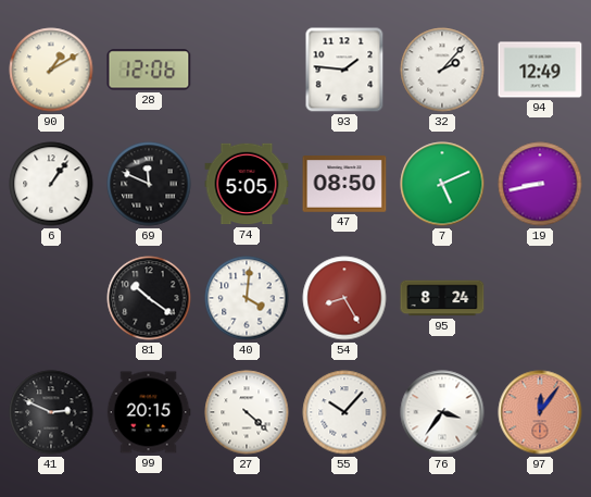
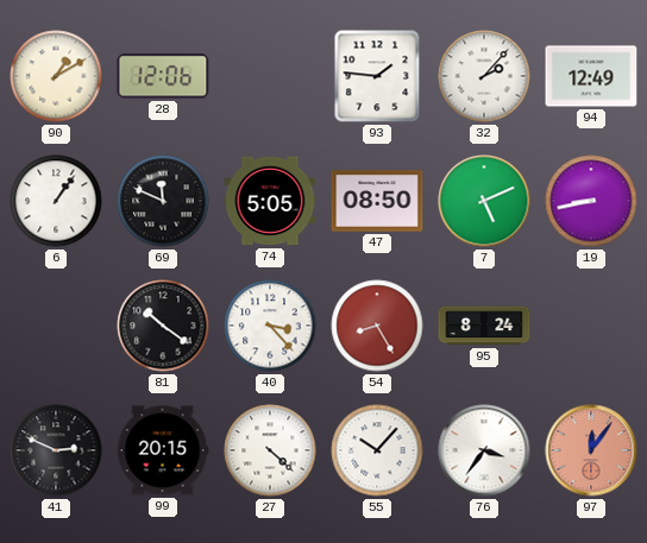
40: 4:01 -> 3:23
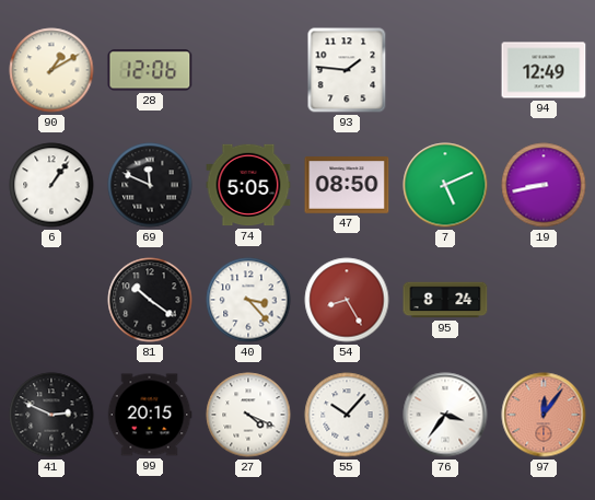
32: 2:07 -> none
27: 4:22 -> 4:19
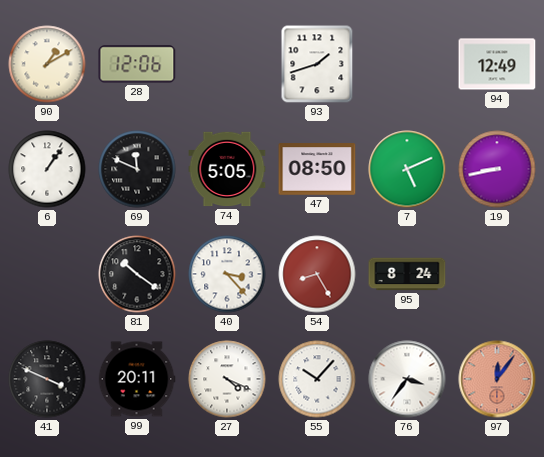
93: 1:46 -> 1:42
41: 2:49 -> 3:49
99: 20:15 -> 20:11
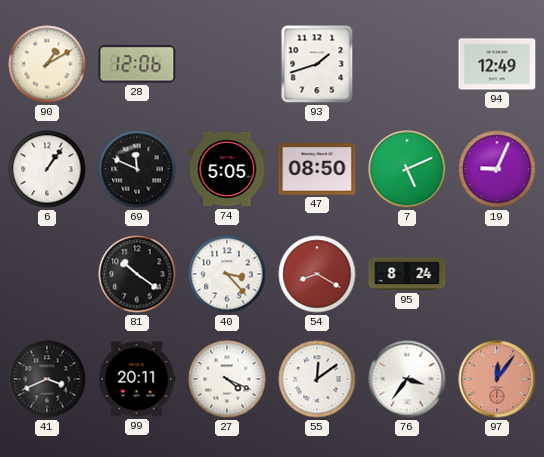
19: 8:43 -> 9:04
54: 8:25 -> 8:20
41: 3:49 -> 3:41
55: 10:07 -> 12:09
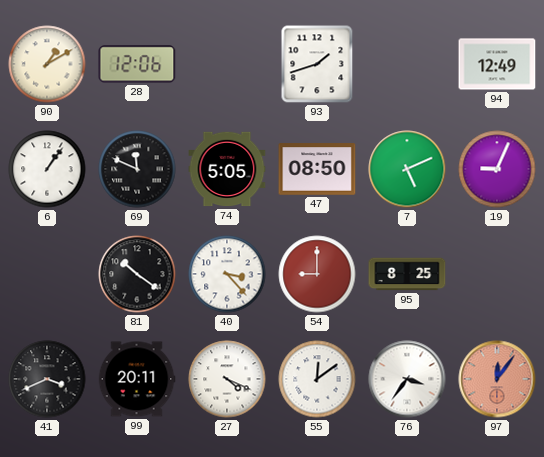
54: 8:20 -> 9:00
95: 8:24 -> 8:25
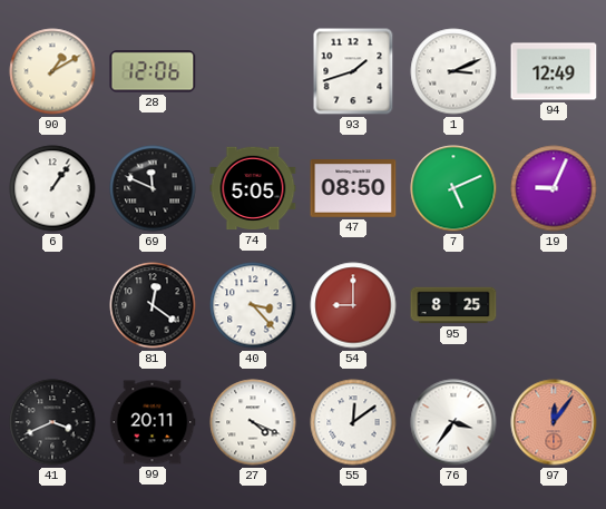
1: none -> 3:11
81: 10:21 -> 12:21
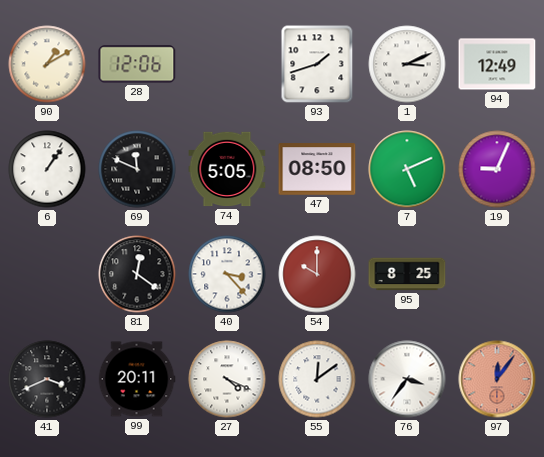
54: 9:00 -> 10:00
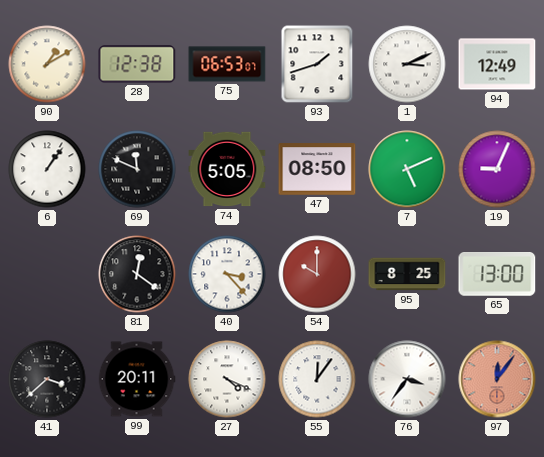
28: 12:06 -> 12:38
75: none -> 06:53
65: none -> 13:00
41: 3:41 -> 3:38
55: 12:09 -> 12:06
